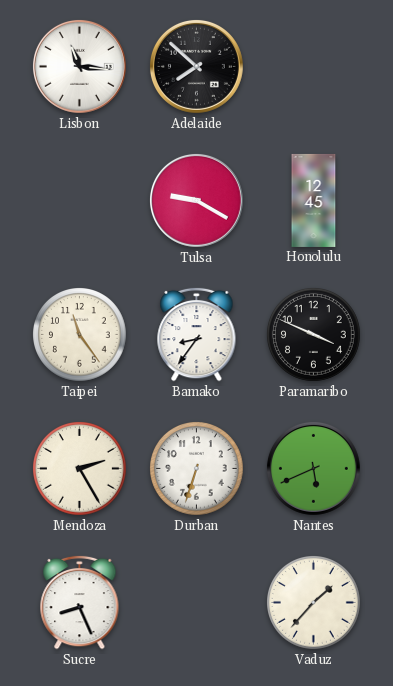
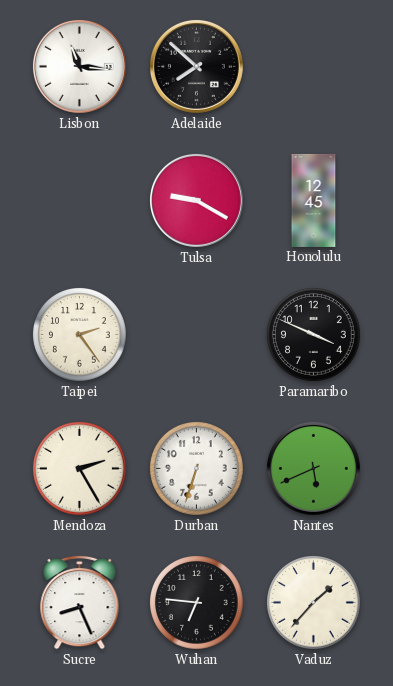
Taipei: 11:24 -> 2:24
Bamako: 8:36 -> none
Wuhan: none -> 6:46
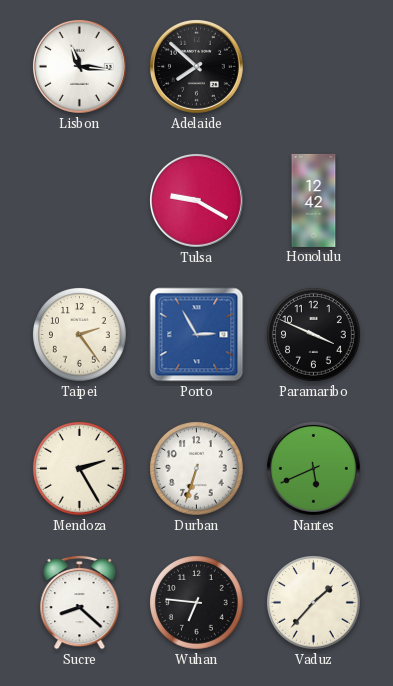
Honolulu: 12:45 -> 12:42
Porto: none -> 2:55
Sucre: 8:26 -> 8:22
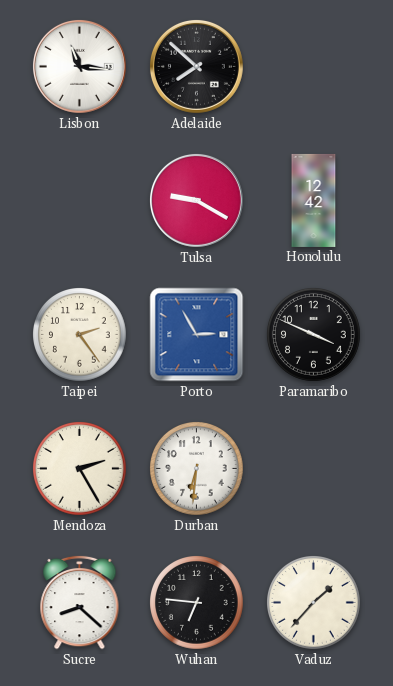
Durban: 6:33 -> 6:31
Nantes: 5:41 -> none
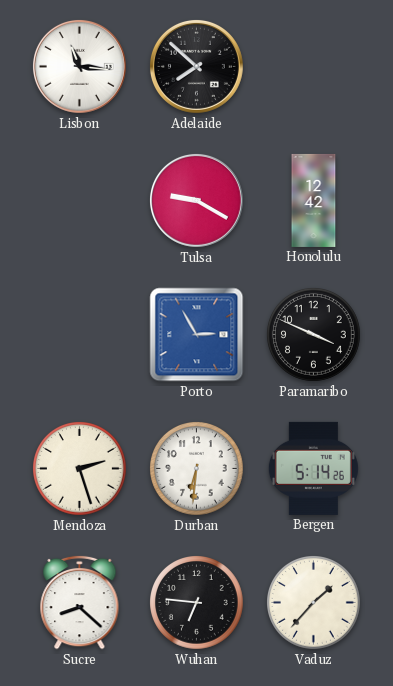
Taipei: 2:24 -> none
Mendoza: 2:25 -> 2:27
Bergen: none -> 5:14
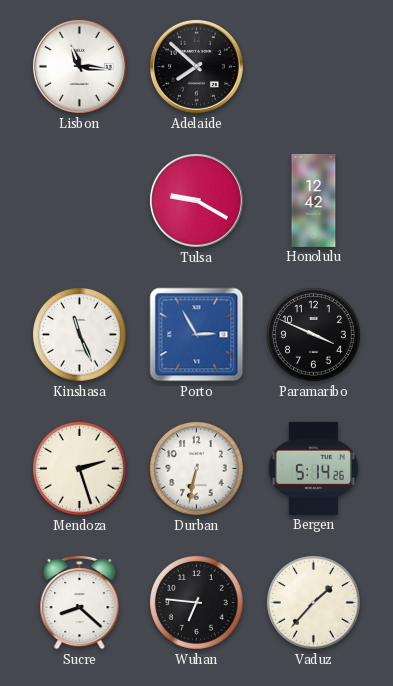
Kinshasa: none -> 11:26
Durban: 6:31 -> 6:32
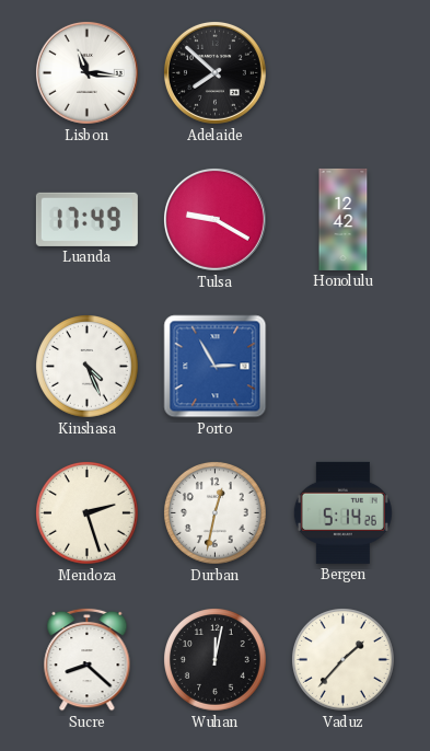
Luanda: none -> 17:49
Kinshasa: 11:26 -> 4:26
Paramaribo: 3:49 -> none
Durban: 6:32 -> 12:32
Wuhan: 6:46 -> 12:02
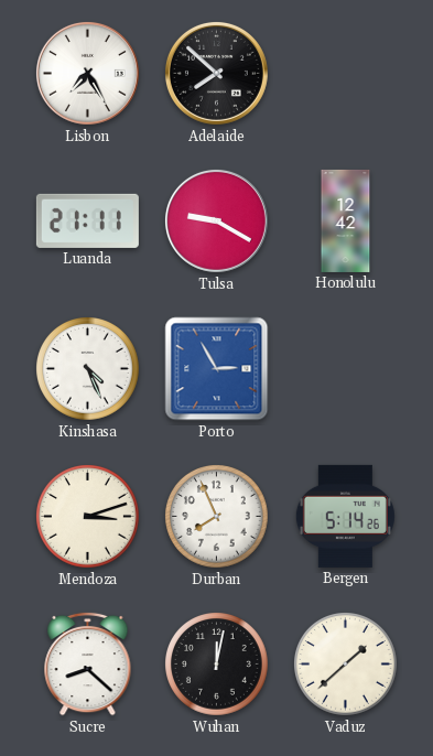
Lisbon: 11:16 -> 7:25
Luanda: 17:49 -> 21:11
Mendoza: 2:27 -> 3:12
Durban: 12:32 -> 7:56
Vaduz: 1:37 -> 1:38
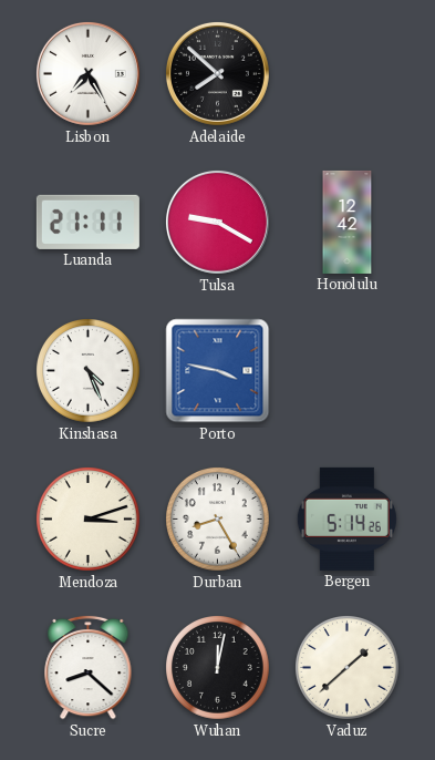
Porto: 2:55 -> 3:47
Durban: 7:56 -> 8:25
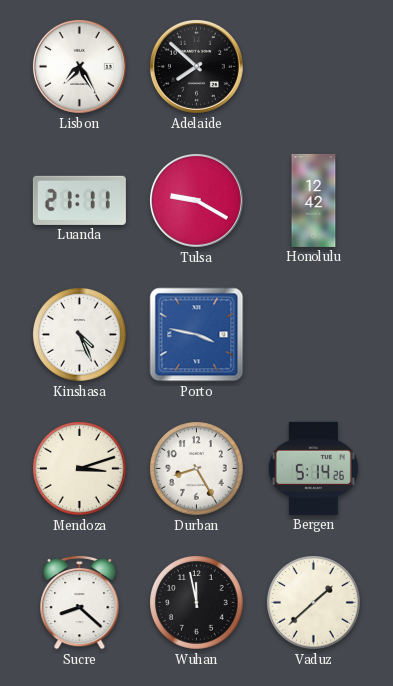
Wuhan: 12:02 -> 11:58
